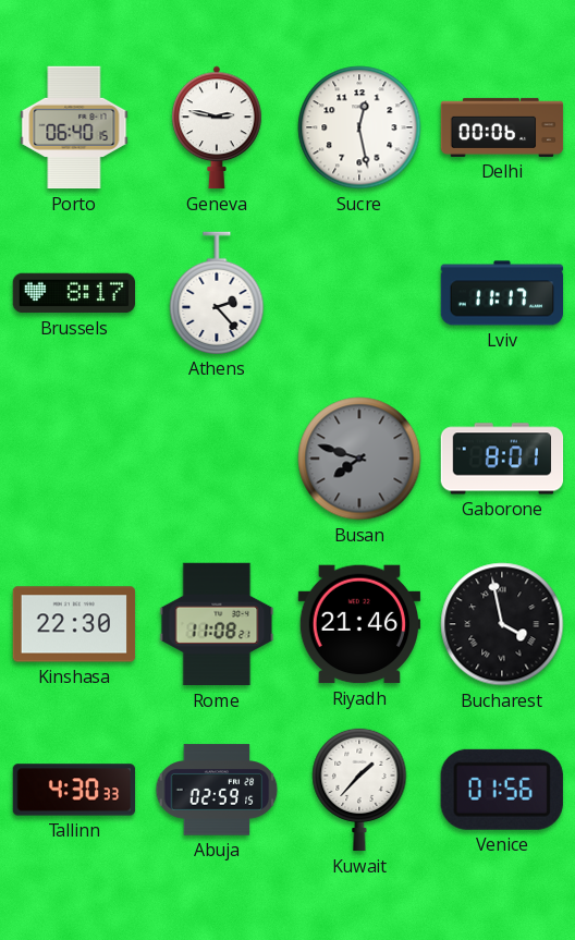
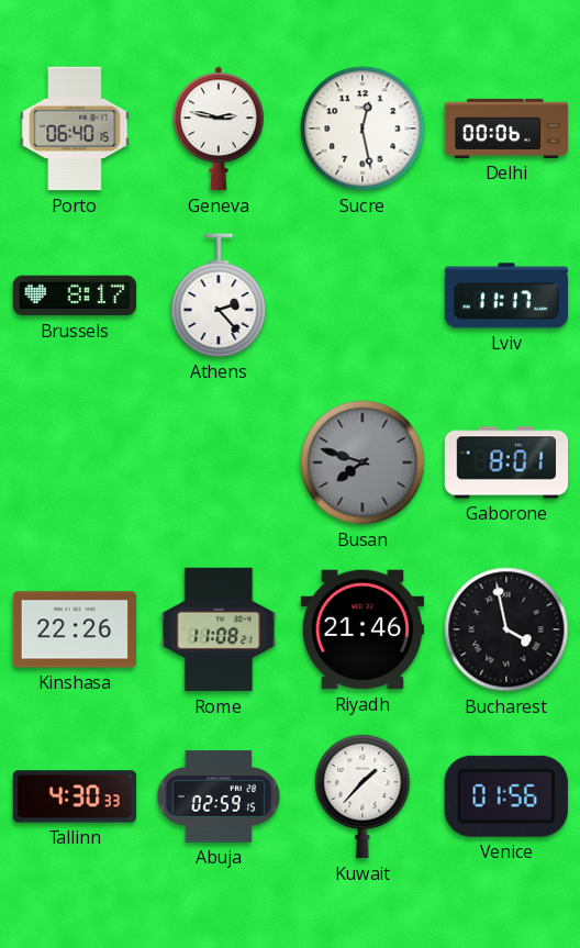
Kinshasa: 22:30 -> 22:26
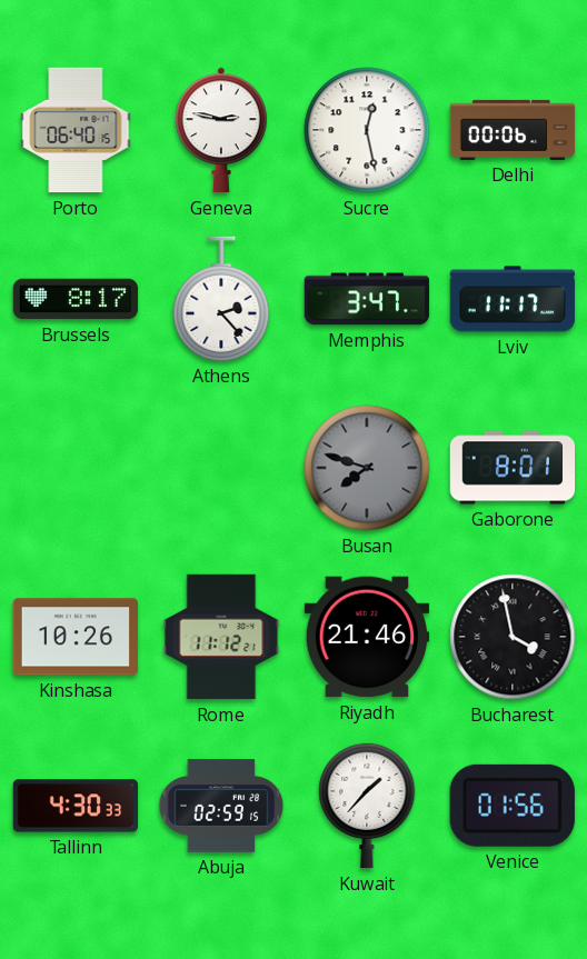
Memphis: none -> 3:47
Kinshasa: 22:26 -> 10:26
Rome: 11:08 -> 11:12
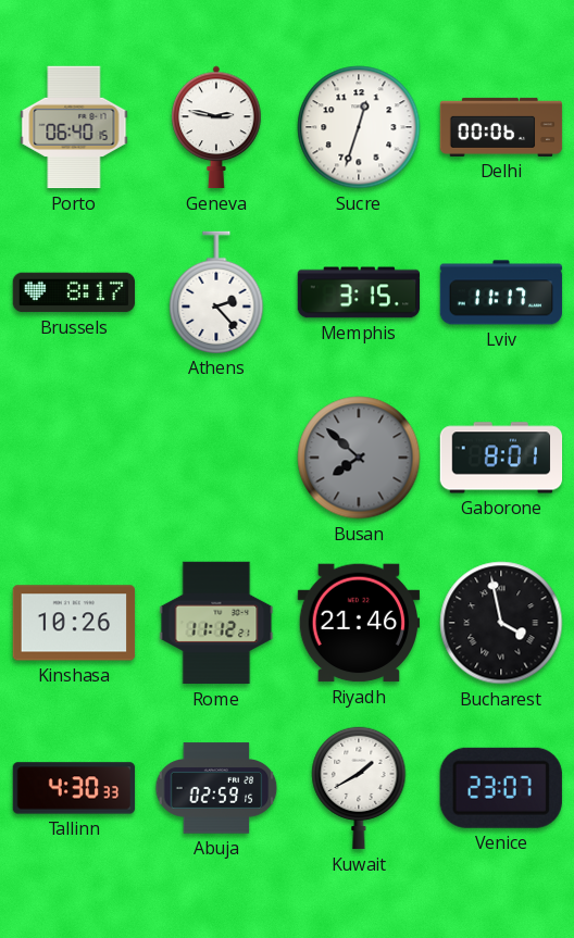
Sucre: 12:28 -> 12:33
Memphis: 3:47 -> 3:15
Busan: 7:48 -> 7:52
Kuwait: 1:37 -> 1:40
Venice: 01:56 -> 23:07
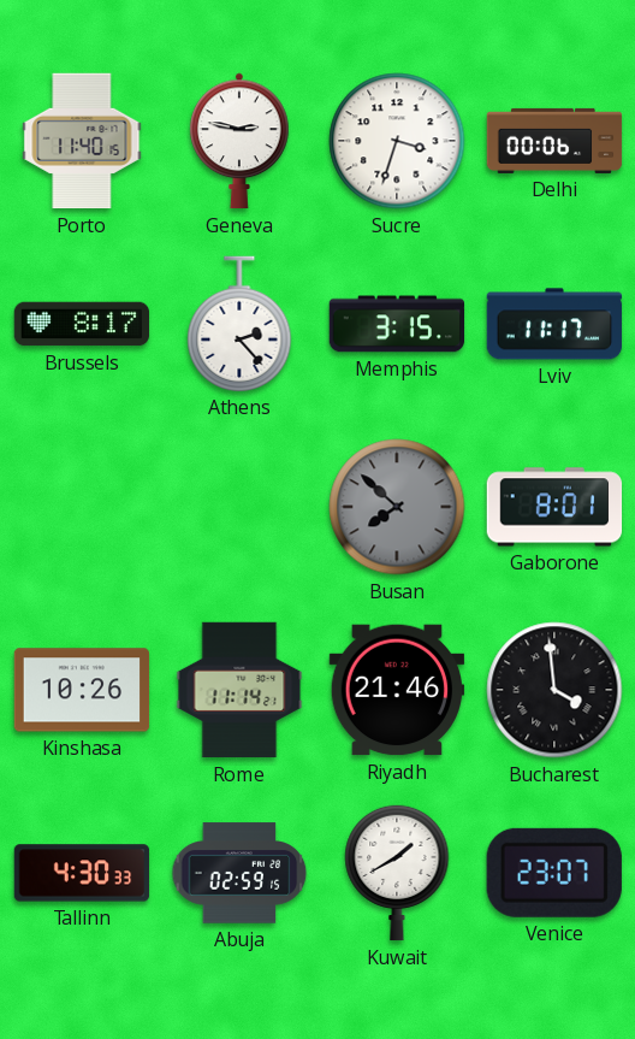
Porto: 06:40 -> 11:40
Sucre: 12:33 -> 3:33
Rome: 11:12 -> 11:14
Bucharest: 3:58 -> 3:59
